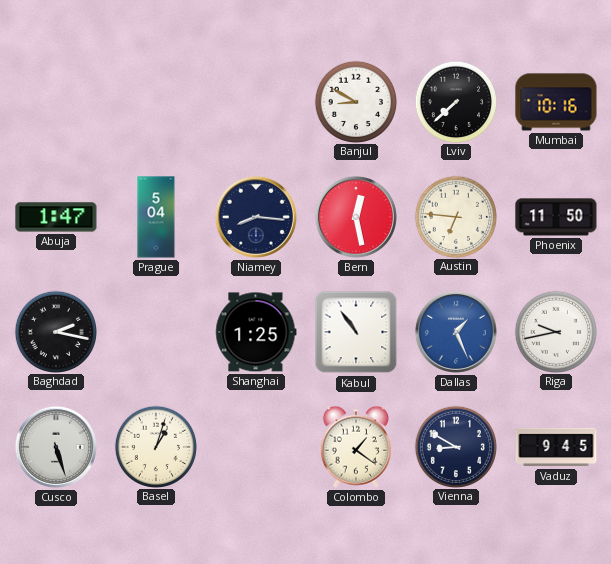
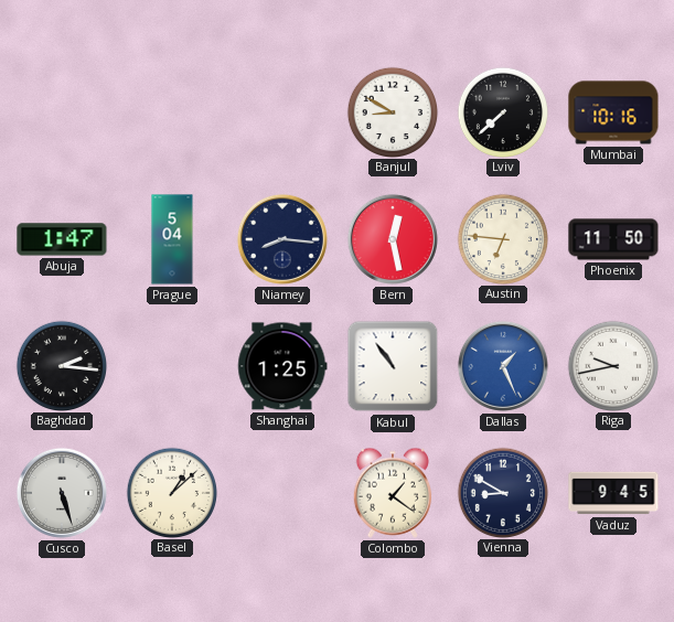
Baghdad: 2:17 -> 2:16
Basel: 1:03 -> 1:08
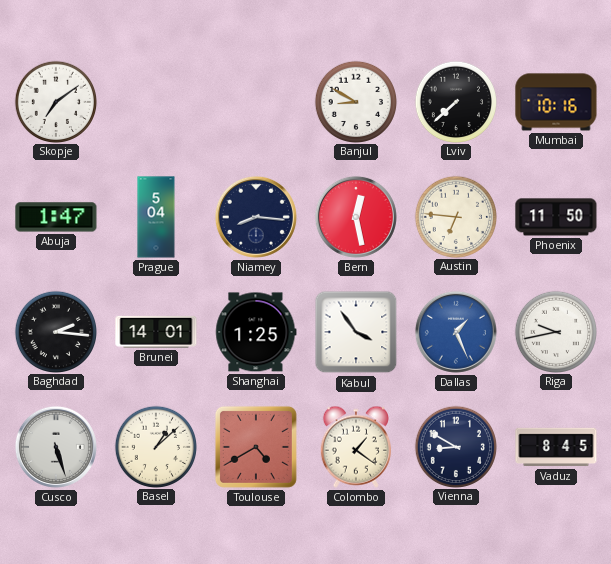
Skopje: none -> 7:09
Brunei: none -> 14:01
Kabul: 10:54 -> 3:54
Toulouse: none -> 4:40
Vaduz: 9:45 -> 8:45
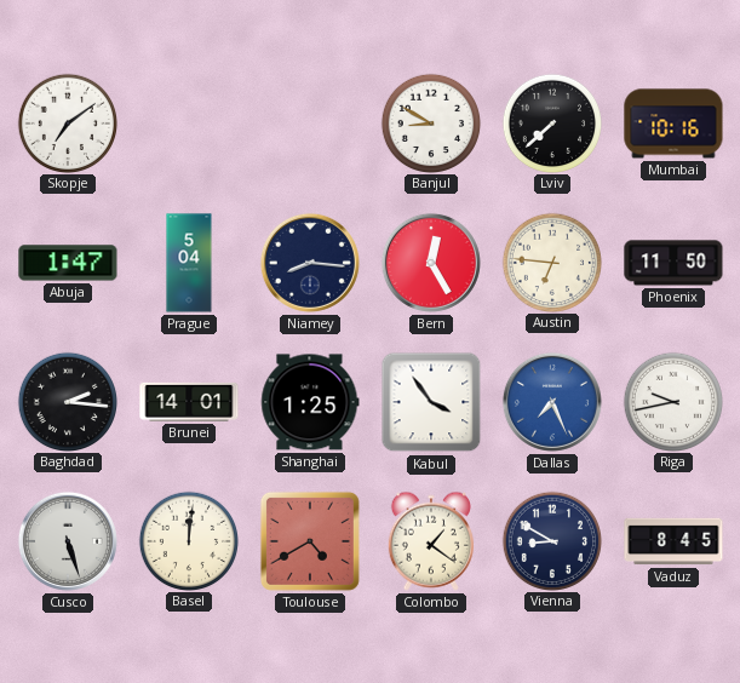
Bern: 12:28 -> 12:25
Dallas: 1:26 -> 7:26
Basel: 1:08 -> 12:01
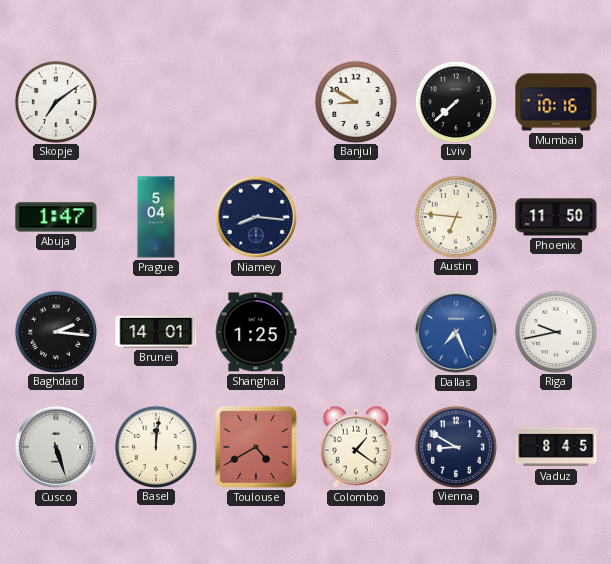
Bern: 12:25 -> none
Kabul: 3:54 -> none
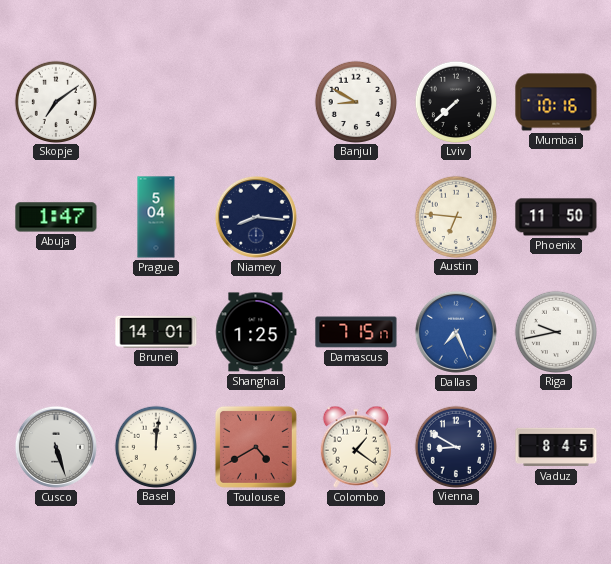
Baghdad: 2:16 -> none
Damascus: none -> 7:15
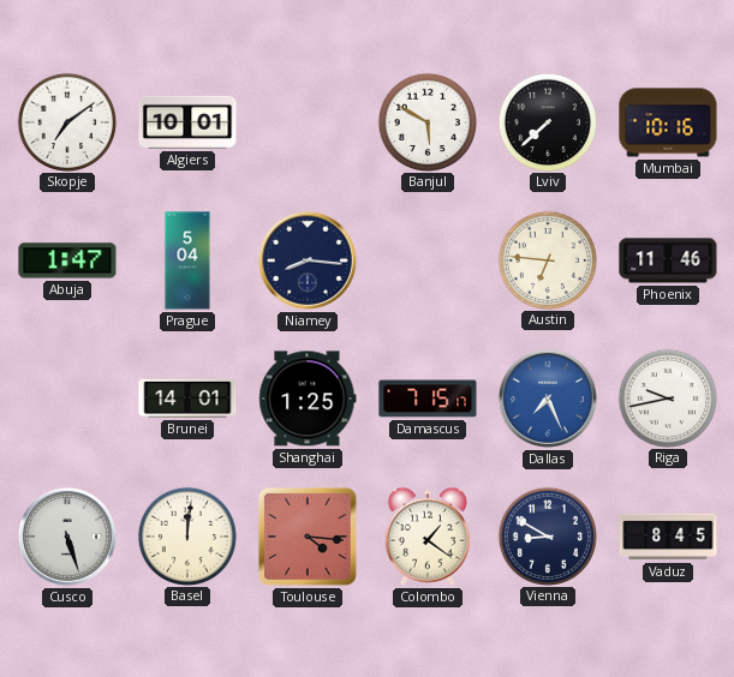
Algiers: none -> 10:01
Banjul: 8:50 -> 5:50
Phoenix: 11:50 -> 11:46
Toulouse: 4:40 -> 4:16
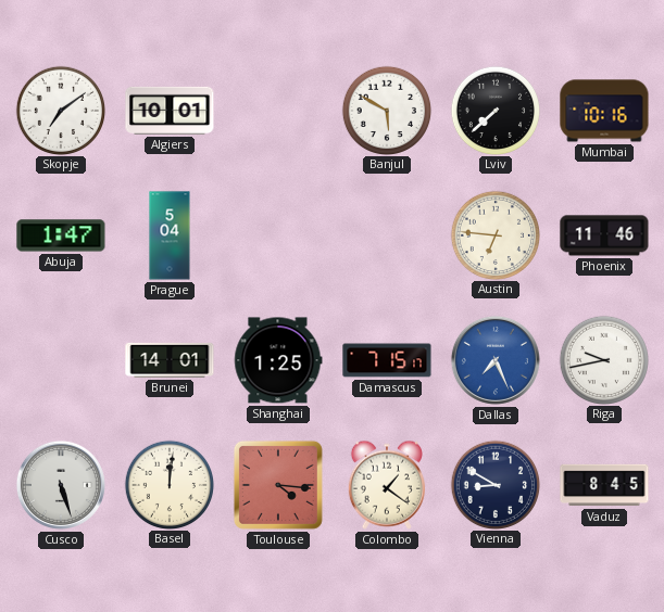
Niamey: 8:16 -> none
